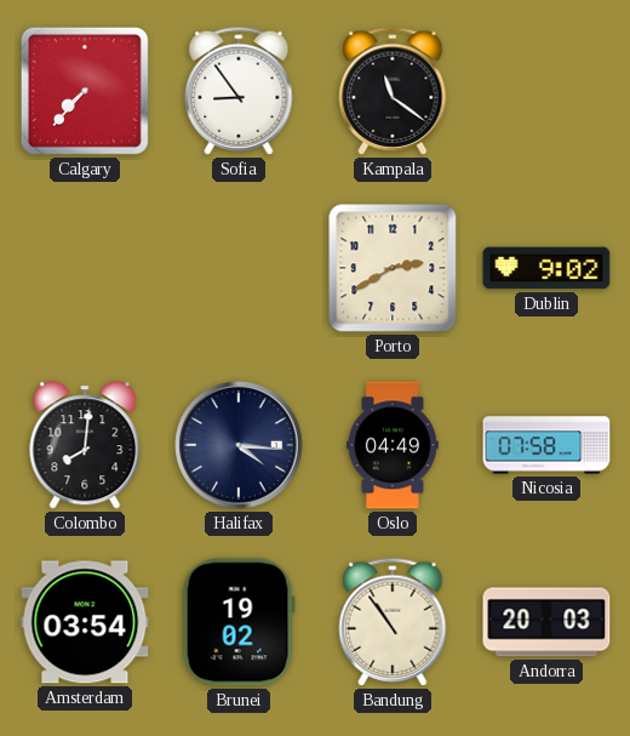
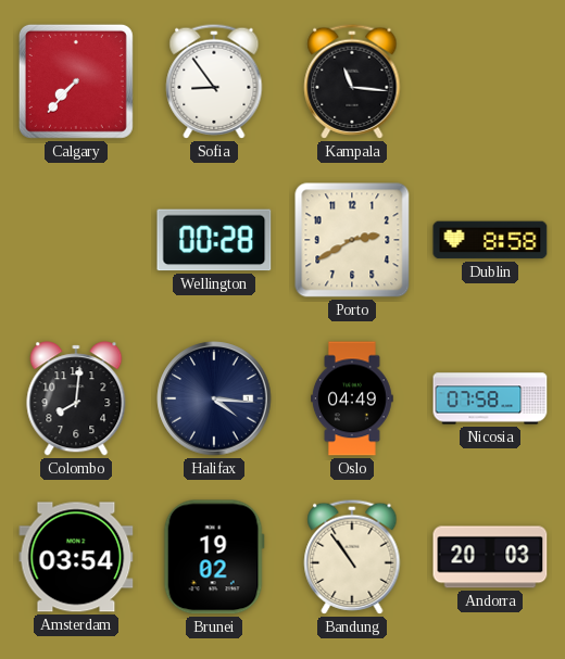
Kampala: 11:21 -> 11:16
Wellington: none -> 00:28
Dublin: 9:02 -> 8:58
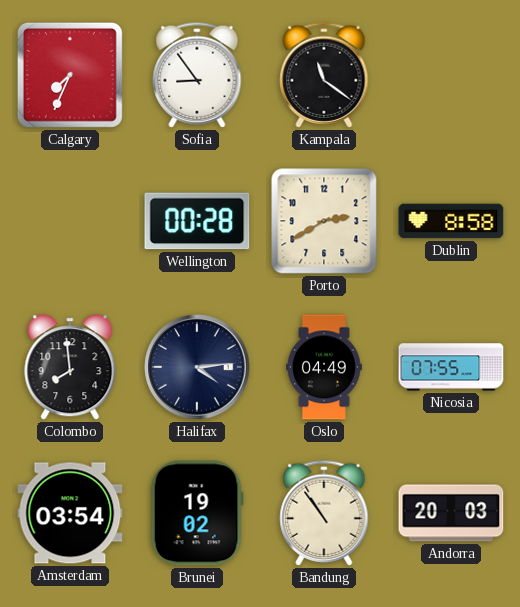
Calgary: 7:37 -> 7:34
Kampala: 11:16 -> 11:21
Colombo: 8:01 -> 7:59
Halifax: 4:16 -> 4:14
Nicosia: 07:58 -> 07:55
